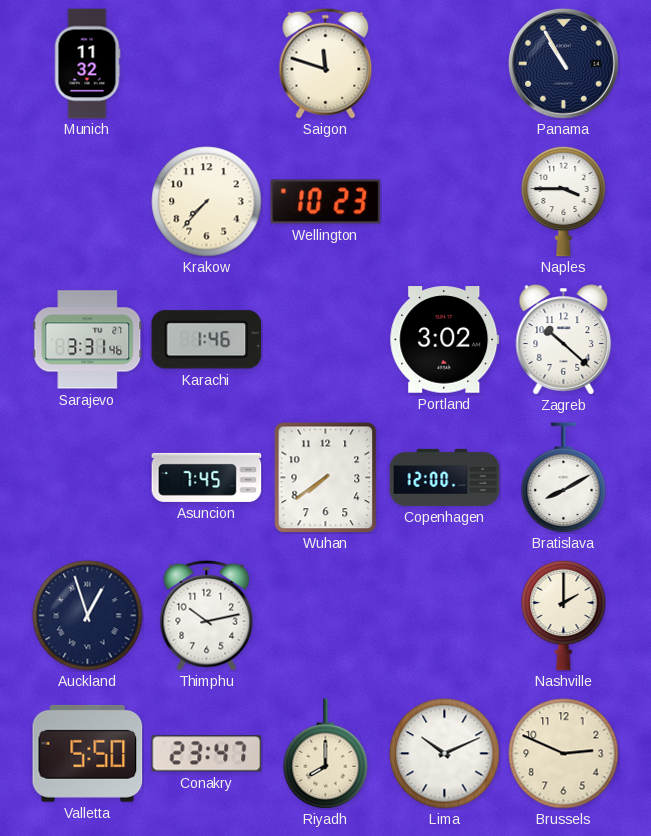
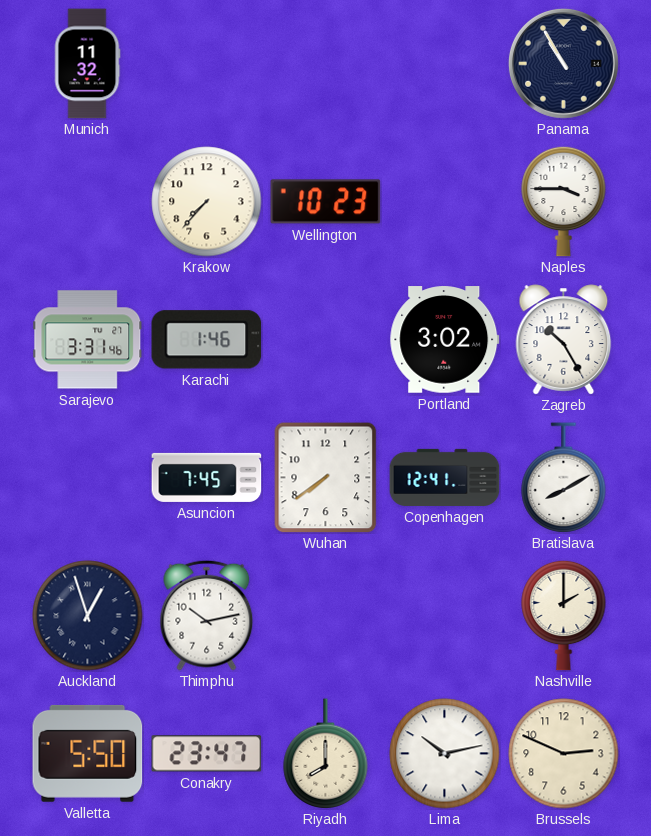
Saigon: 11:48 -> none
Zagreb: 10:22 -> 10:25
Copenhagen: 12:00 -> 12:41
Lima: 10:11 -> 10:13
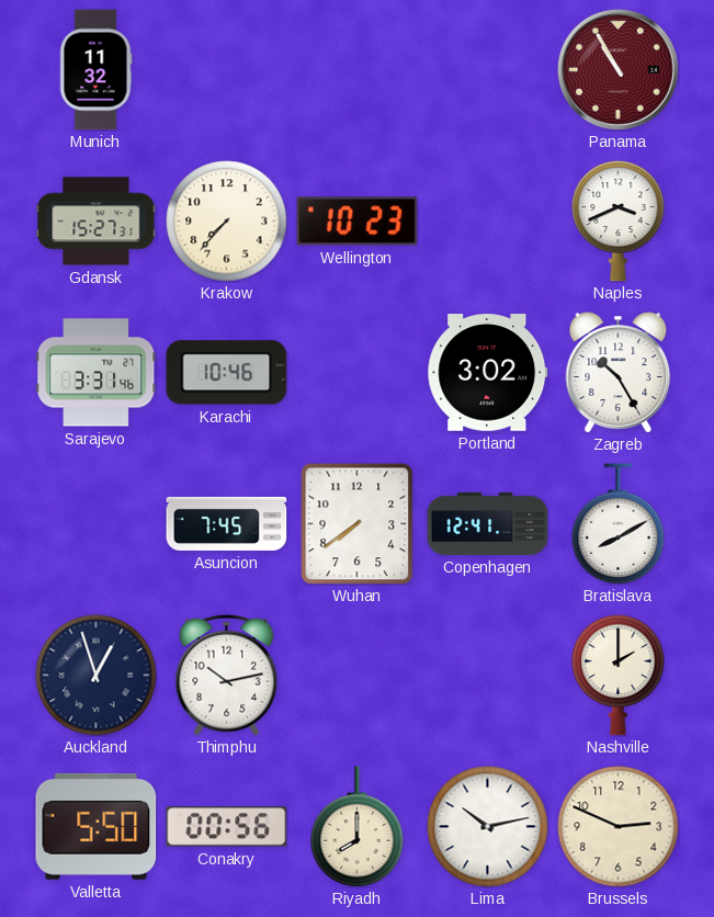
Panama dial: navy -> burgundy
Gdansk: none -> 15:27
Naples: 3:45 -> 3:41
Karachi: 1:46 -> 10:46
Conakry: 23:47 -> 00:56
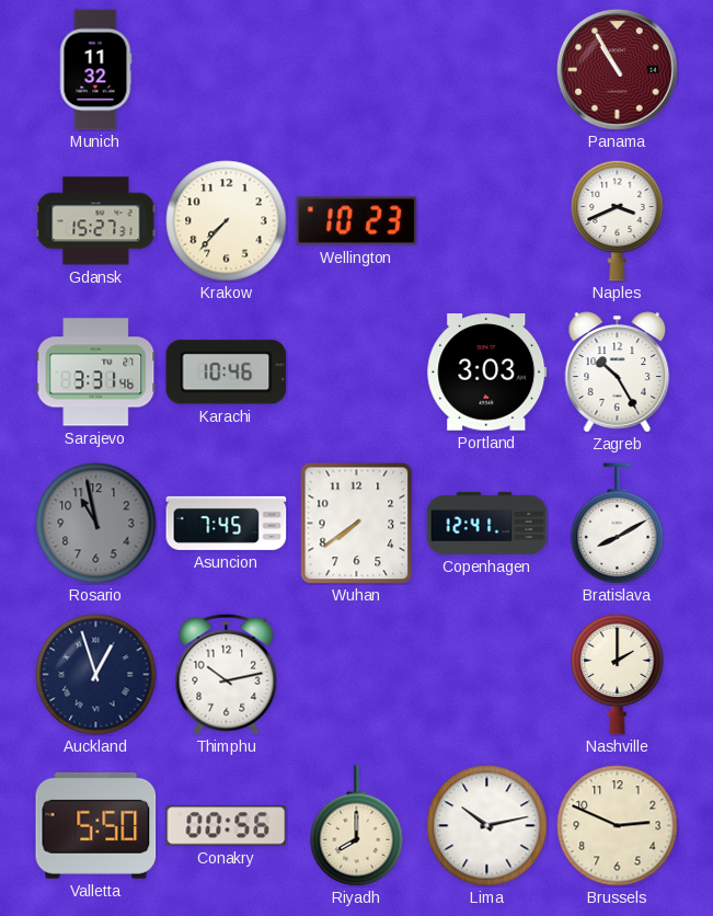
Portland: 3:02 -> 3:03
Rosario: none -> 10:58
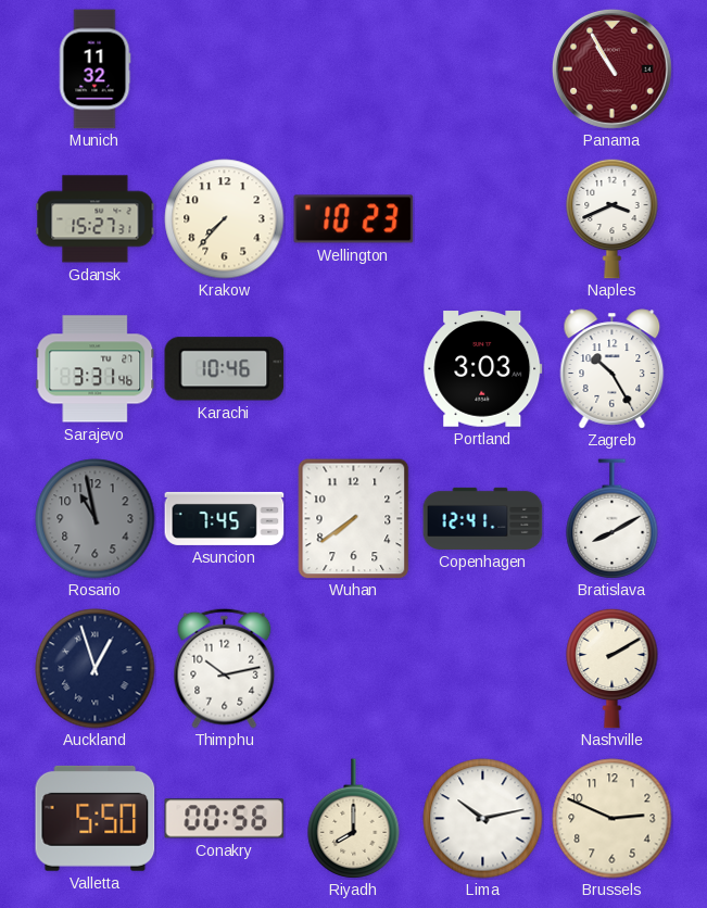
Nashville: 2:00 -> 2:10
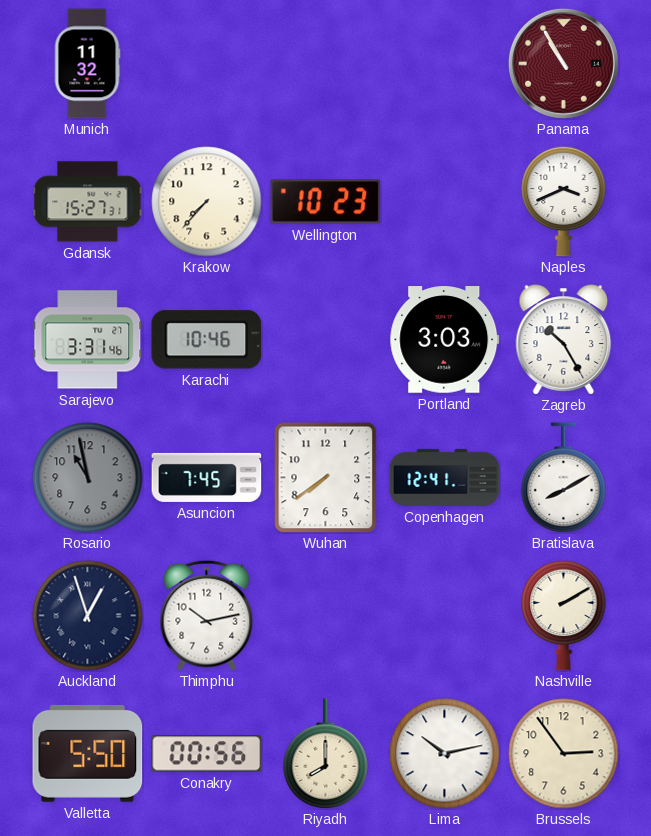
Brussels: 2:49 -> 2:54
